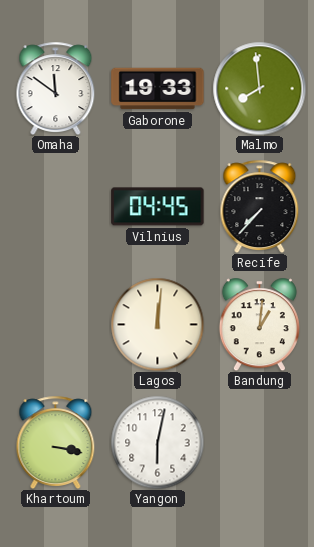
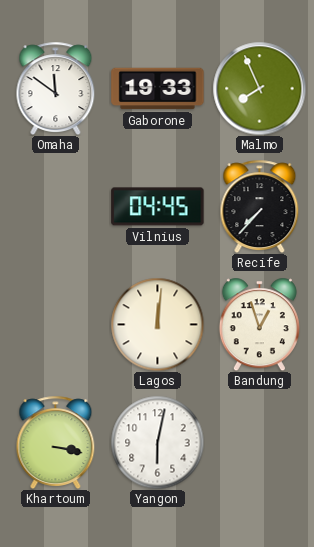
Malmo: 7:59 -> 7:56
Bandung: 1:01 -> 12:57
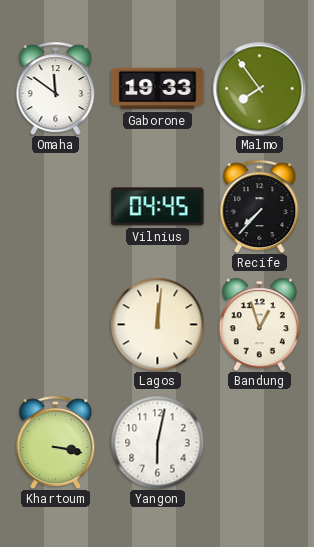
Malmo: 7:56 -> 7:54
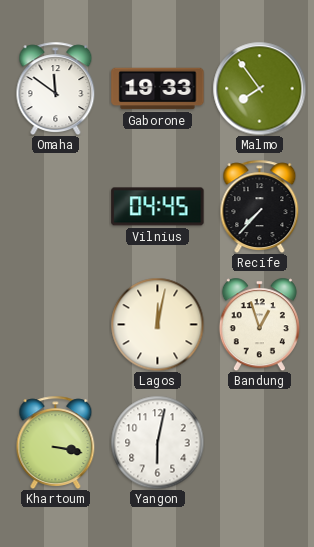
Lagos: 12:01 -> 12:02
